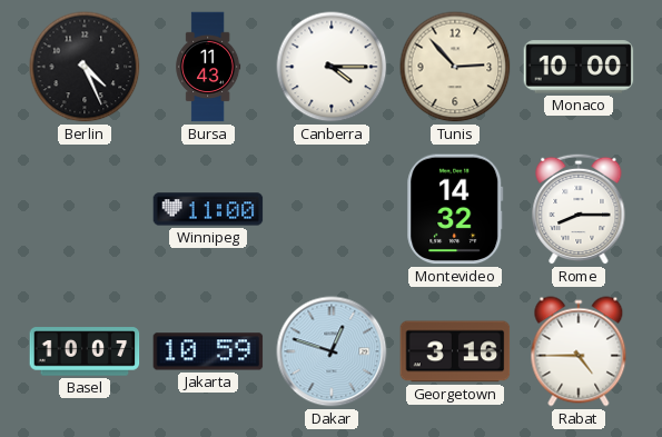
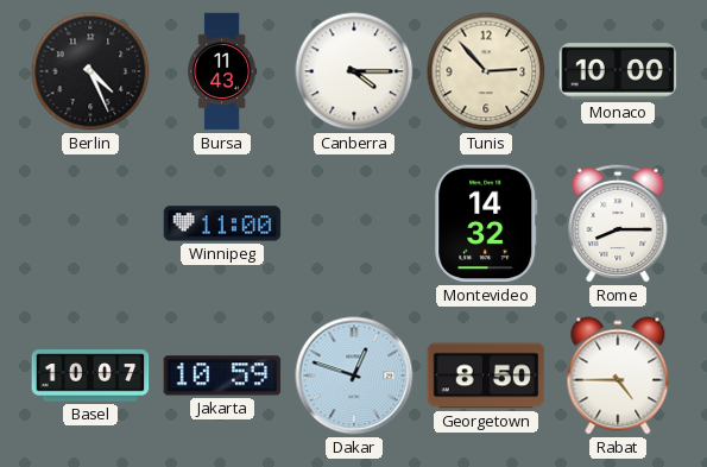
Georgetown: 3:16 -> 8:50
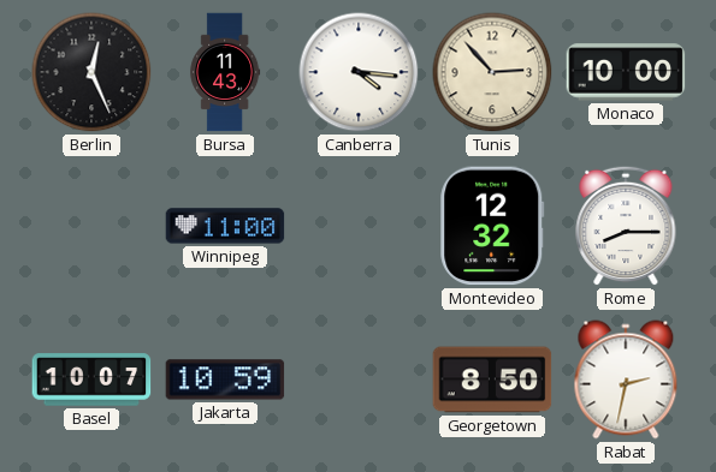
Berlin: 4:26 -> 12:26
Canberra: 4:15 -> 4:16
Montevideo: 14:32 -> 12:32
Dakar: 12:48 -> none
Rabat: 4:45 -> 2:32
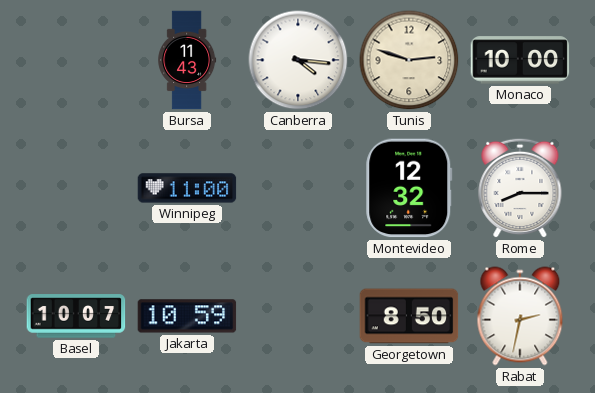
Berlin: 12:26 -> none
Tunis: 2:53 -> 2:48
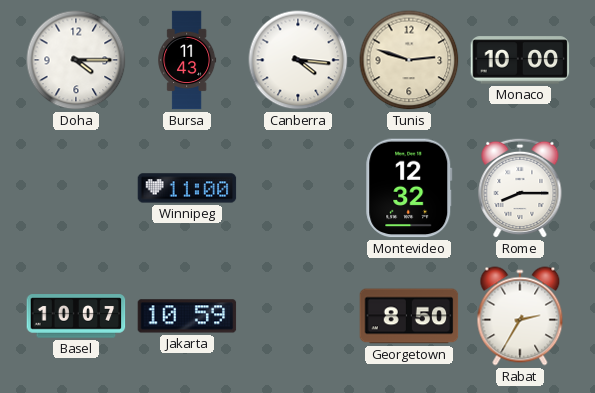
Doha: none -> 4:15
Rabat: 2:32 -> 2:35
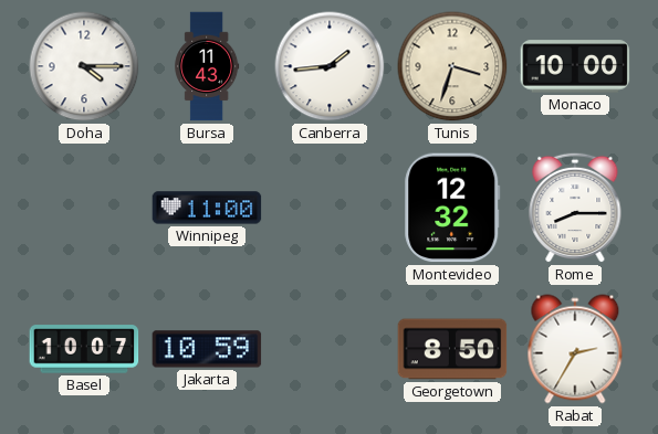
Canberra: 4:16 -> 1:44
Tunis: 2:48 -> 3:33
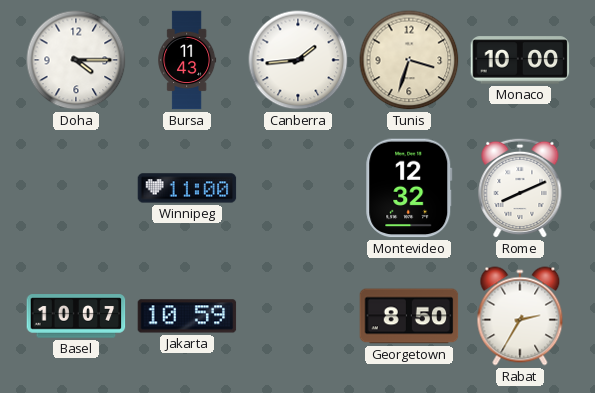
Rome: 8:15 -> 8:11
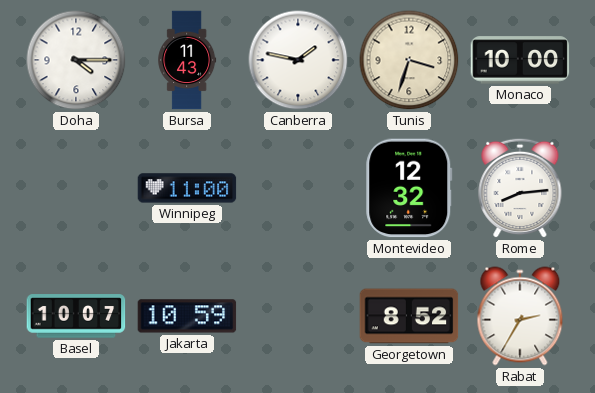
Canberra: 1:44 -> 1:47
Rome: 8:11 -> 8:14
Georgetown: 8:50 -> 8:52
